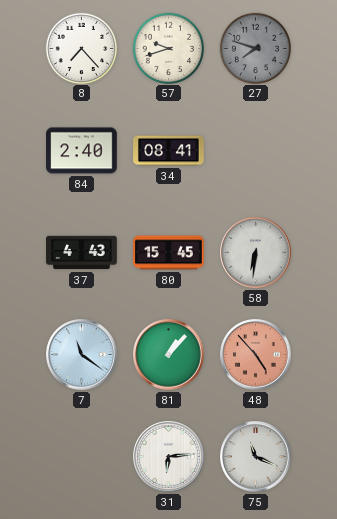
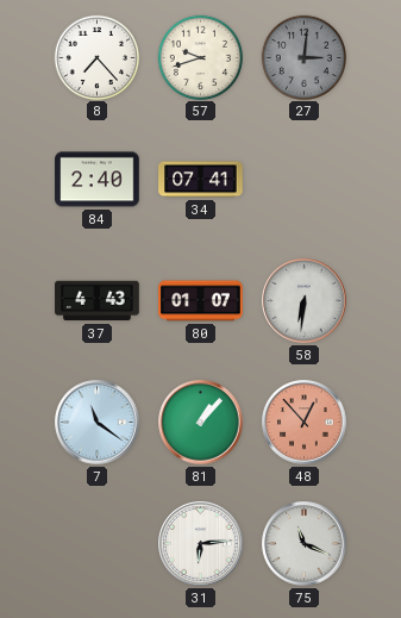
27: 7:48 -> 3:01
34: 08:41 -> 07:41
80: 15:45 -> 01:07
48: 4:53 -> 12:53
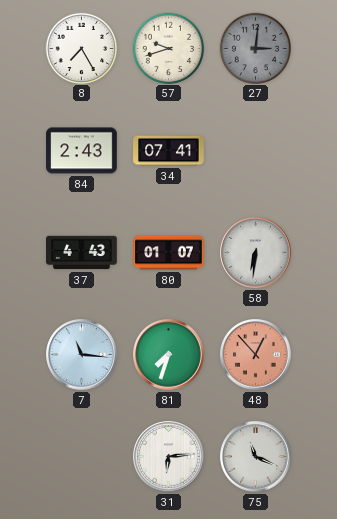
8: 7:23 -> 7:25
84: 2:40 -> 2:43
7: 11:21 -> 11:16
81: 1:07 -> 7:33
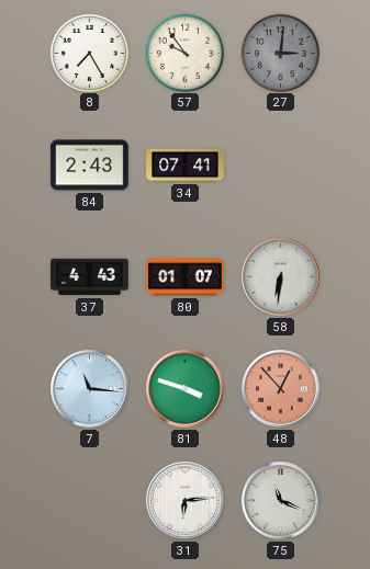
57: 9:42 -> 9:54
81: 7:33 -> 3:48
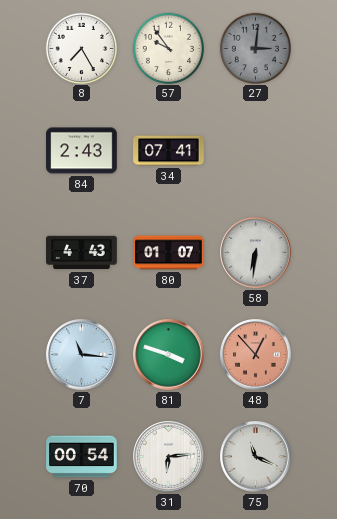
70: none -> 00:54
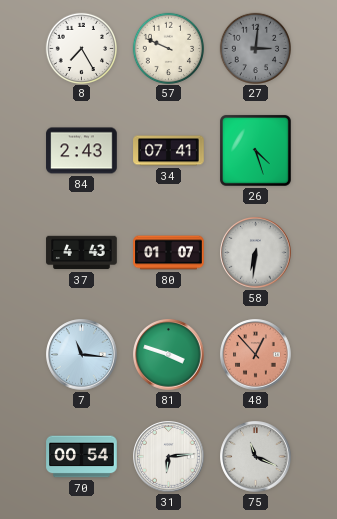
57: 9:54 -> 9:49
26: none -> 4:27
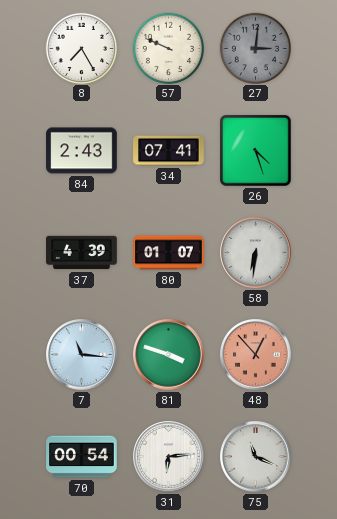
37: 4:43 -> 4:39
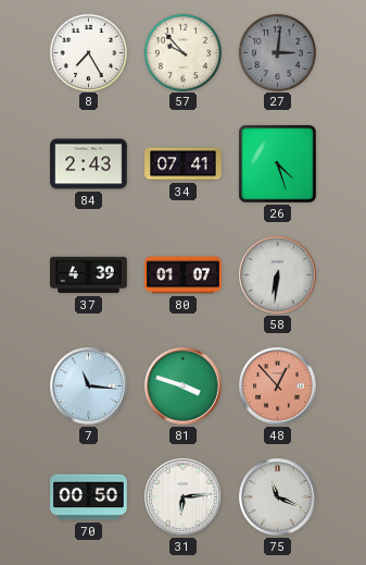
57: 9:49 -> 9:53
70: 00:54 -> 00:50
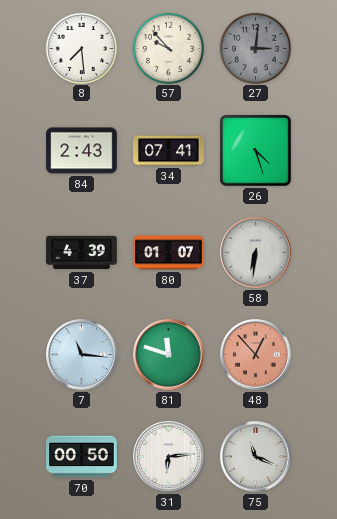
8: 7:25 -> 7:29
81: 3:48 -> 11:48
